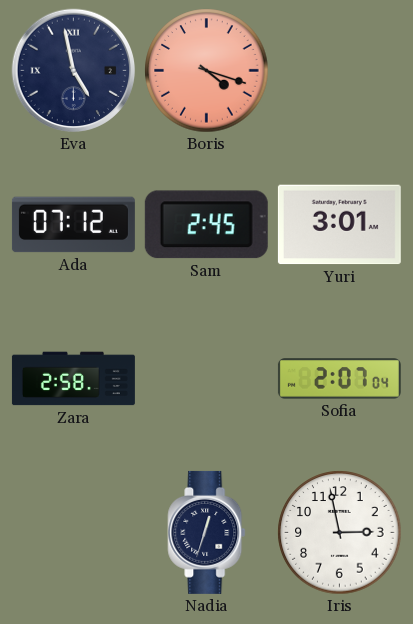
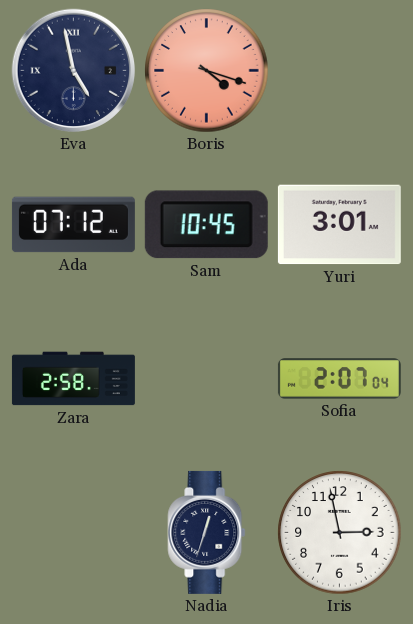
Sam: 2:45 -> 10:45
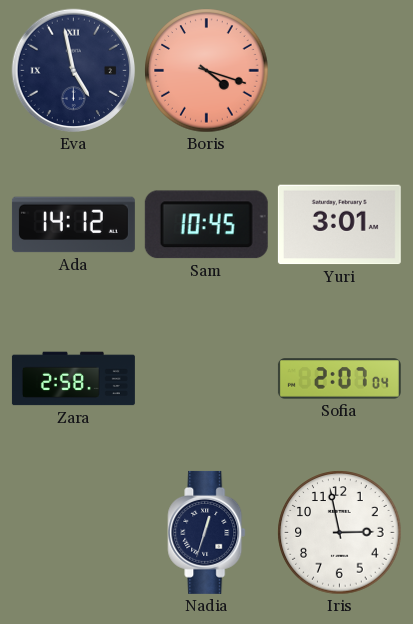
Ada: 07:12 -> 14:12
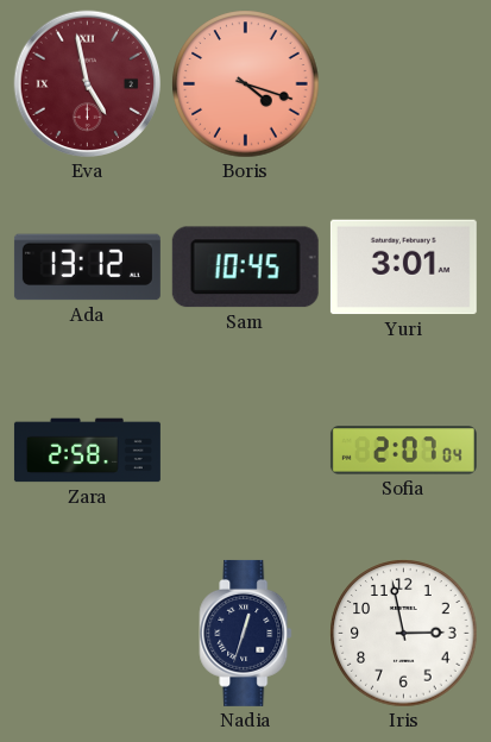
Eva dial: navy -> burgundy
Ada: 14:12 -> 13:12
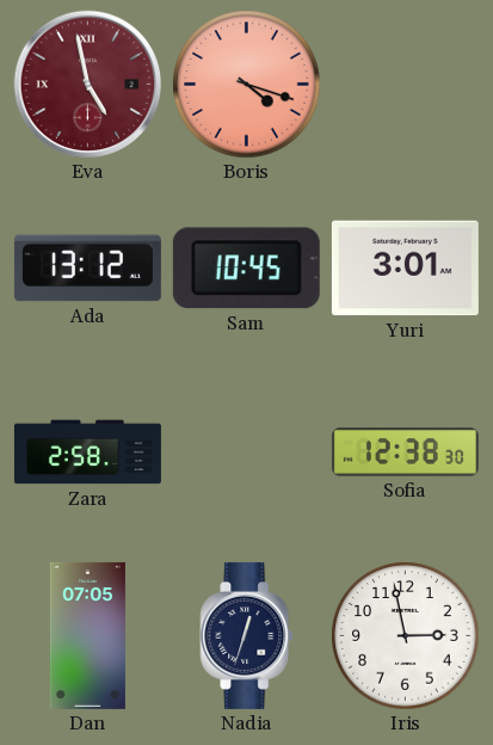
Sofia: 2:07 -> 12:38
Dan: none -> 07:05
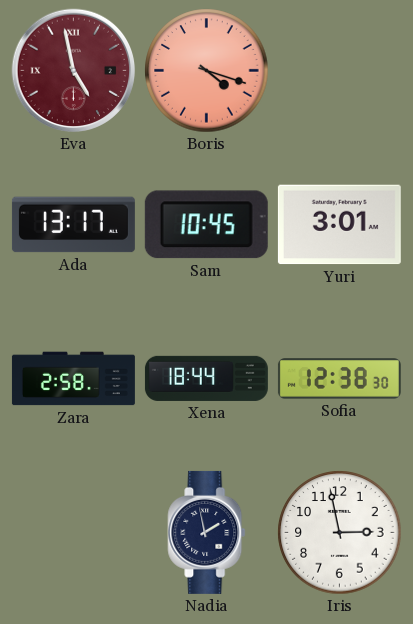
Ada: 13:12 -> 13:17
Xena: none -> 18:44
Dan: 07:05 -> none
Nadia: 12:33 -> 1:58
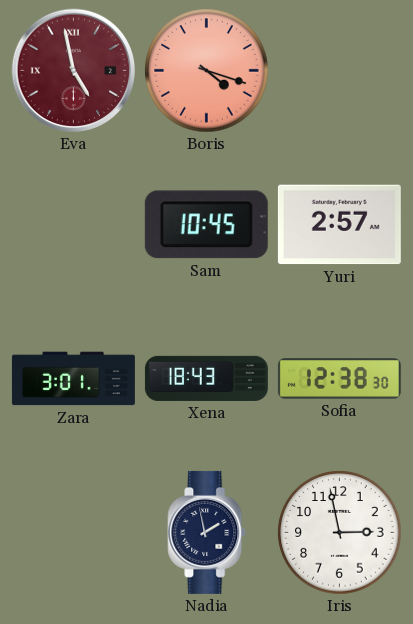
Ada: 13:17 -> none
Yuri: 3:01 -> 2:57
Zara: 2:58 -> 3:01
Xena: 18:44 -> 18:43
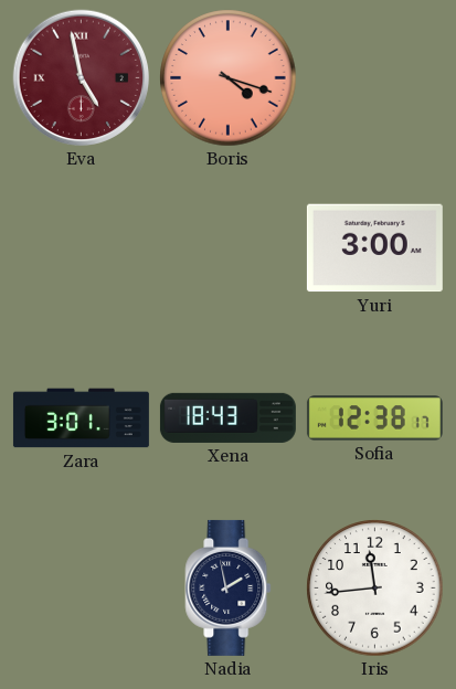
Sam: 10:45 -> none
Yuri: 2:57 -> 3:00
Sofia: 12:38:30 -> 12:38:17
Iris: 2:58 -> 11:44
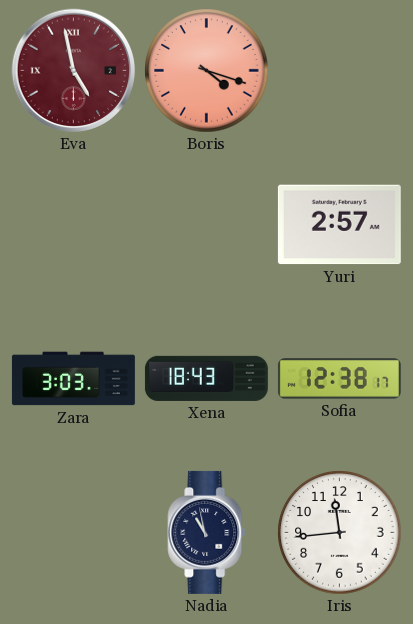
Yuri: 3:00 -> 2:57
Zara: 3:01 -> 3:03
Nadia: 1:58 -> 10:58
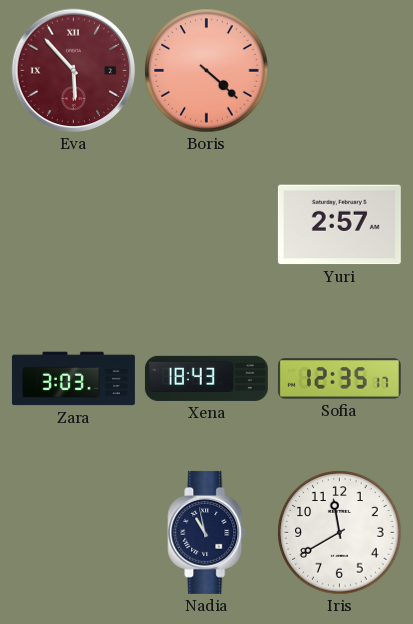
Eva: 4:58 -> 5:53
Boris: 4:18 -> 4:22
Sofia: 12:38 -> 12:35
Iris: 11:44 -> 11:40
